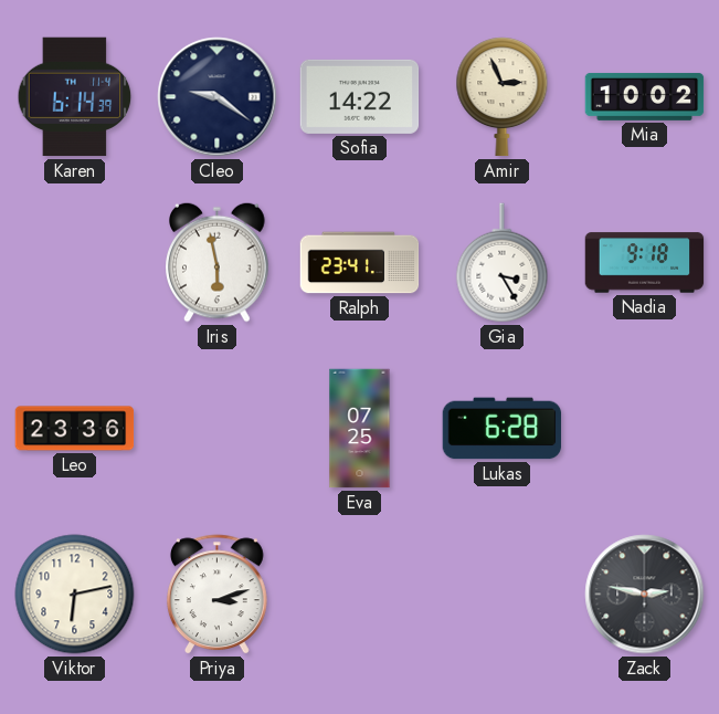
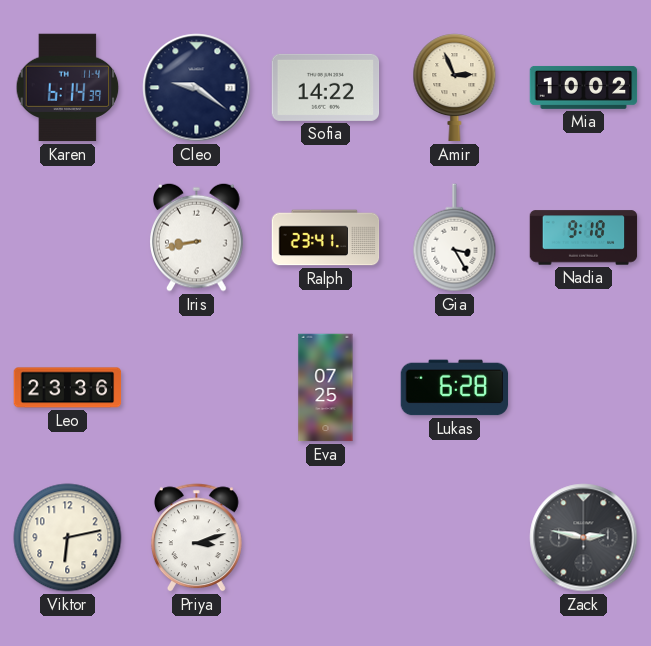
Iris: 5:58 -> 8:43
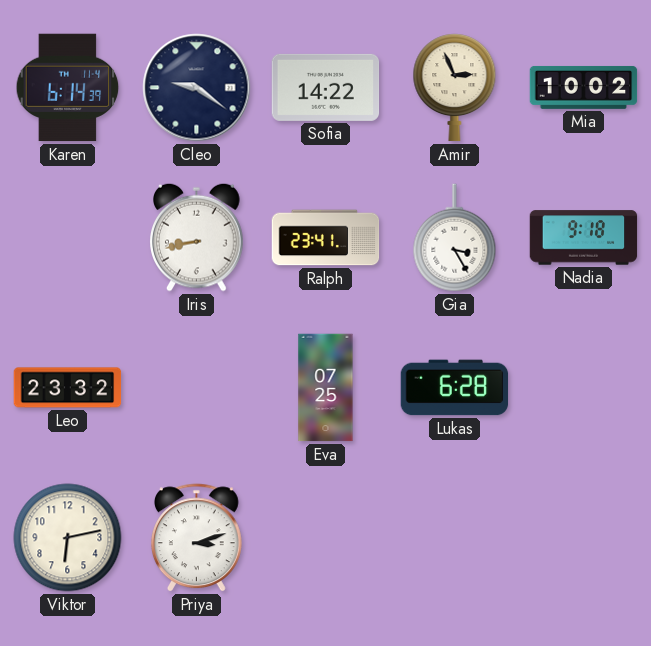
Leo: 23:36 -> 23:32
Zack: 2:47 -> none
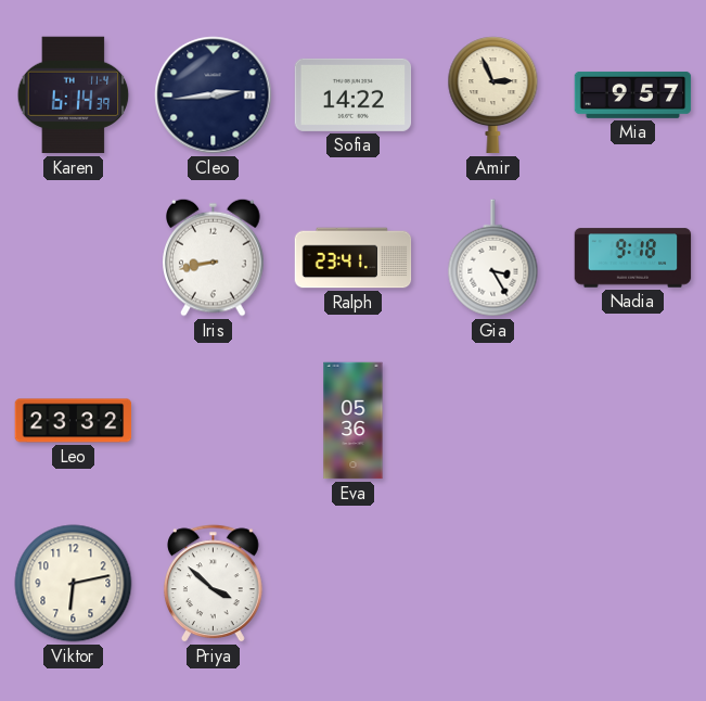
Cleo: 9:21 -> 2:44
Mia: 10:02 -> 9:57
Eva: 07:25 -> 05:36
Lukas: 6:28 -> none
Priya: 3:12 -> 3:52
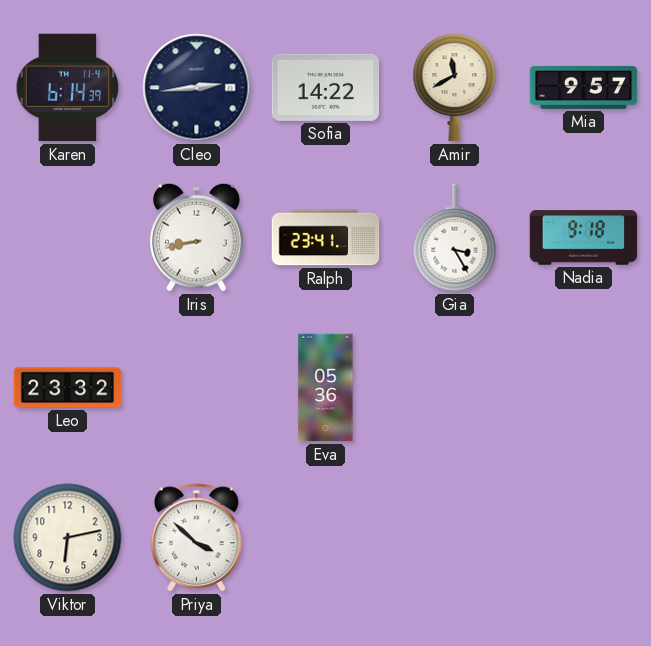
Amir: 2:56 -> 11:40
